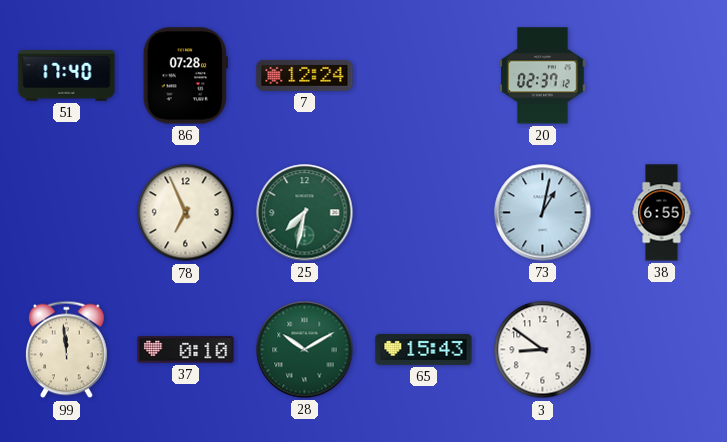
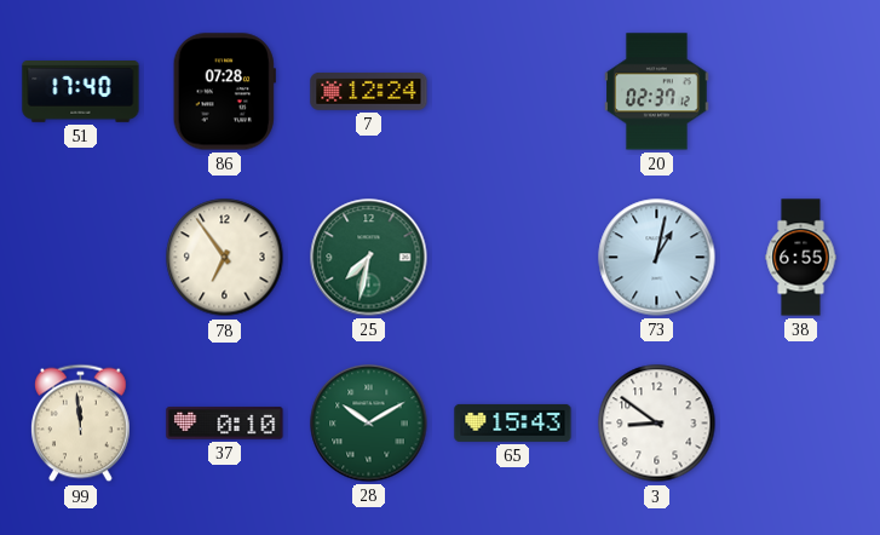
78: 6:56 -> 6:54
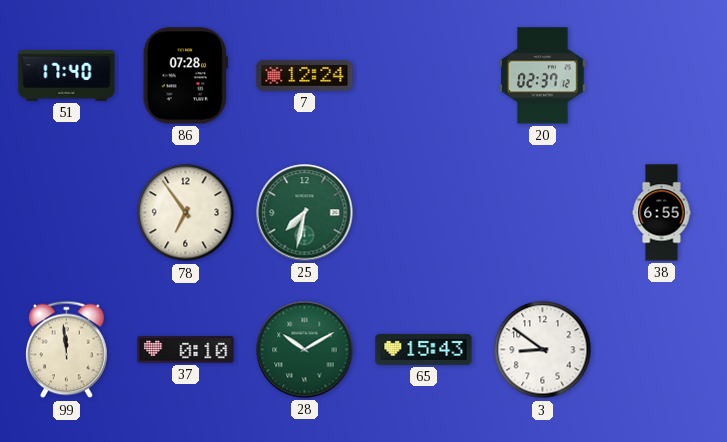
73: 1:02 -> none
